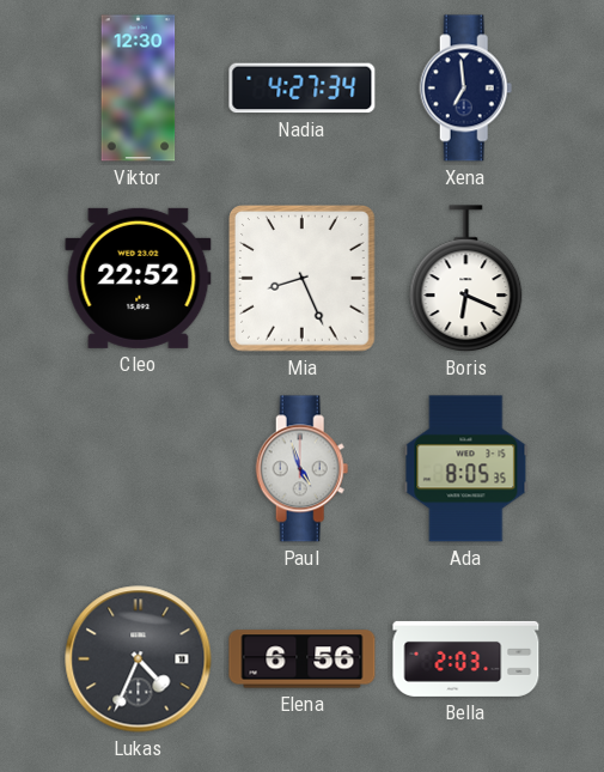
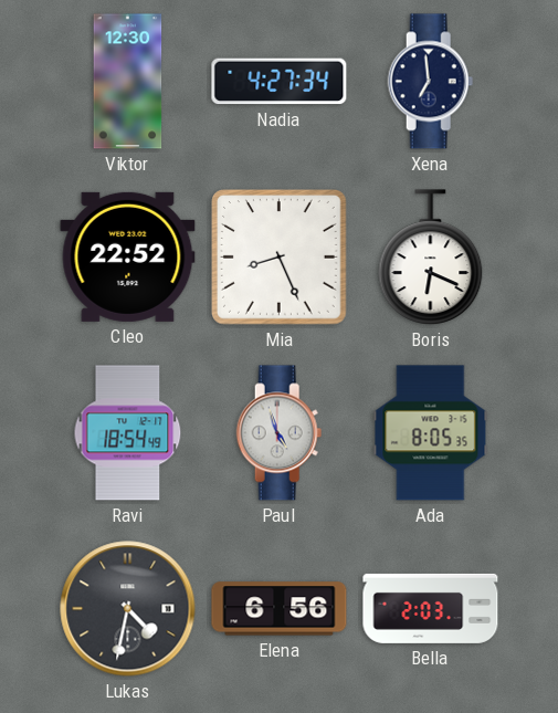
Ravi: none -> 18:54
Lukas: 4:34 -> 4:32
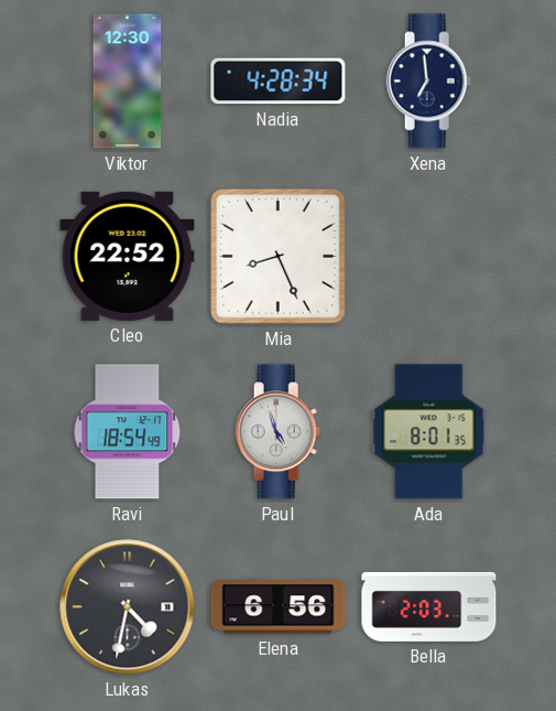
Nadia: 4:27 -> 4:28
Boris: 6:19 -> none
Ada: 8:05 -> 8:01
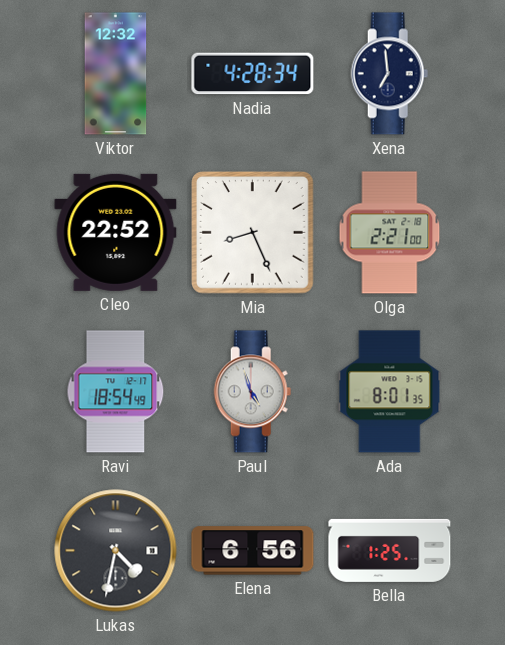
Viktor: 12:30 -> 12:32
Olga: none -> 2:21
Bella: 2:03 -> 1:25
